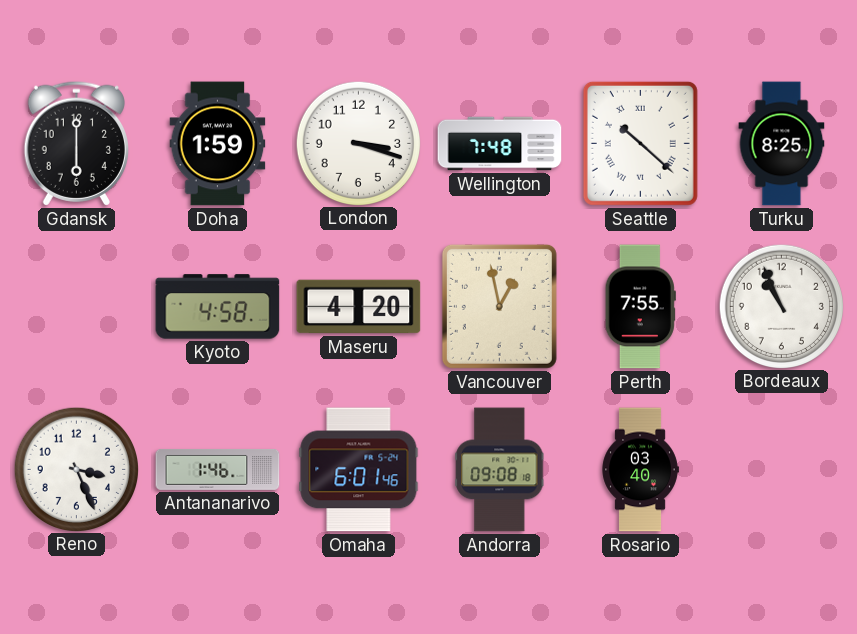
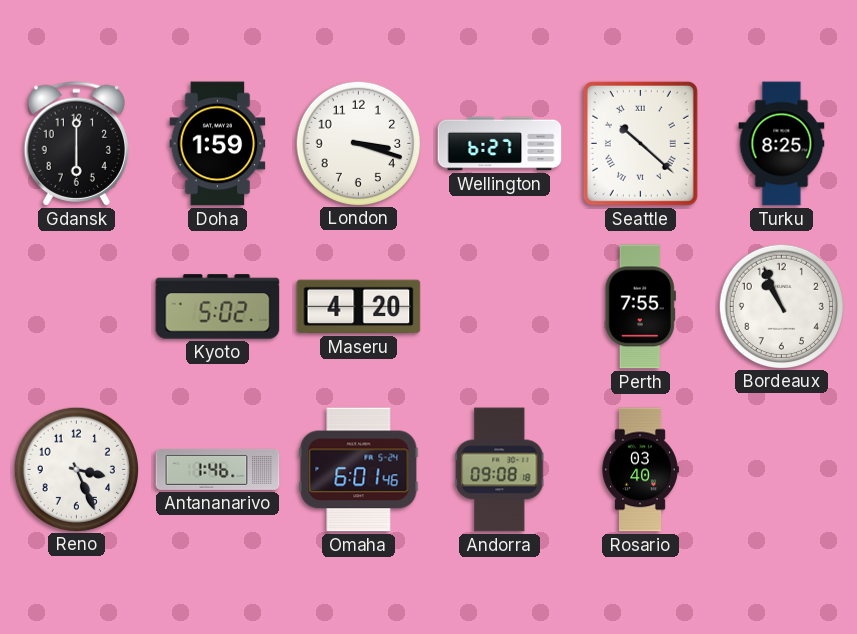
Wellington: 7:48 -> 6:27
Kyoto: 4:58 -> 5:02
Vancouver: 12:58 -> none
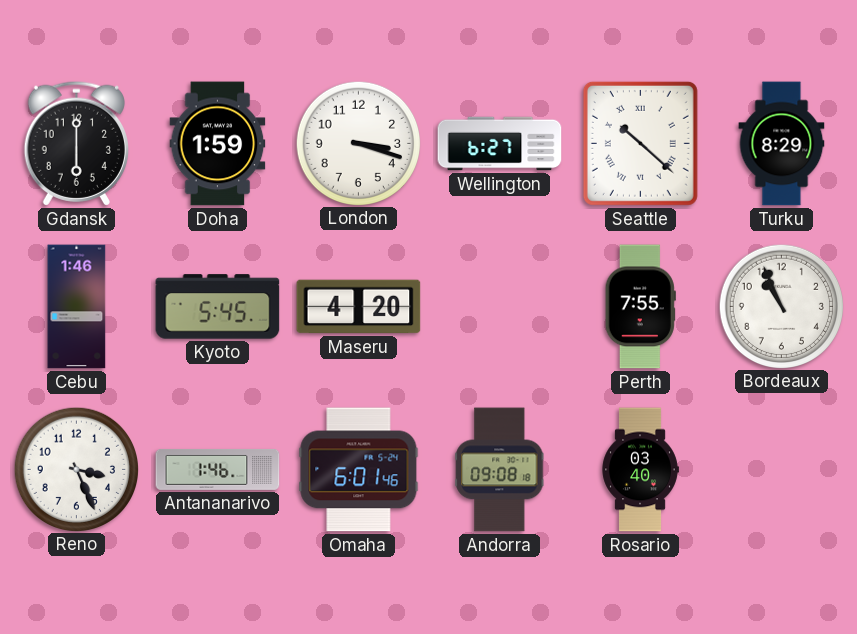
Turku: 8:25 -> 8:29
Cebu: none -> 1:46
Kyoto: 5:02 -> 5:45
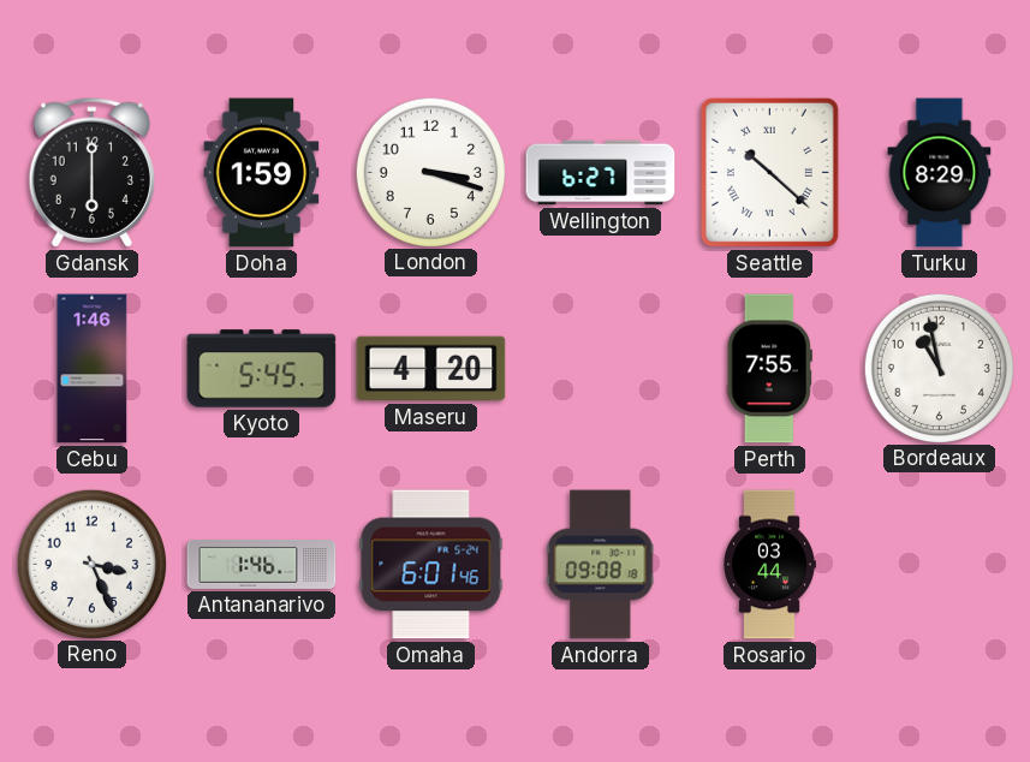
Bordeaux: 10:56 -> 10:58
Rosario: 03:40 -> 03:44
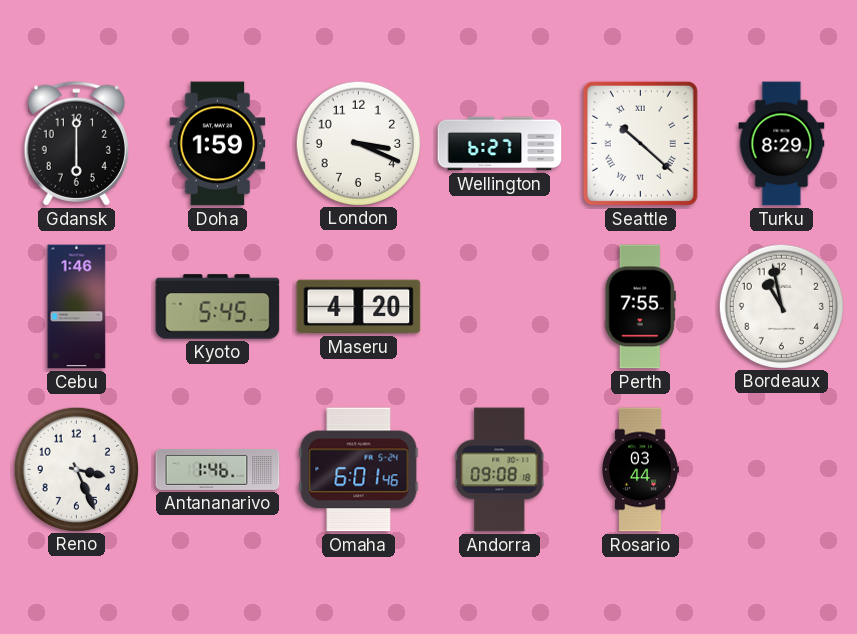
London: 3:18 -> 3:19
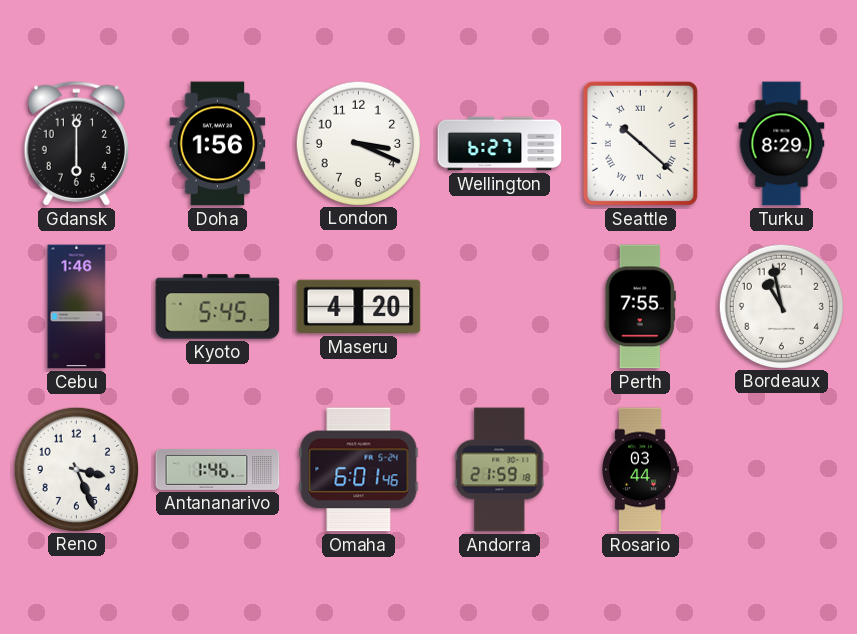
Doha: 1:59 -> 1:56
Andorra: 09:08 -> 21:59
